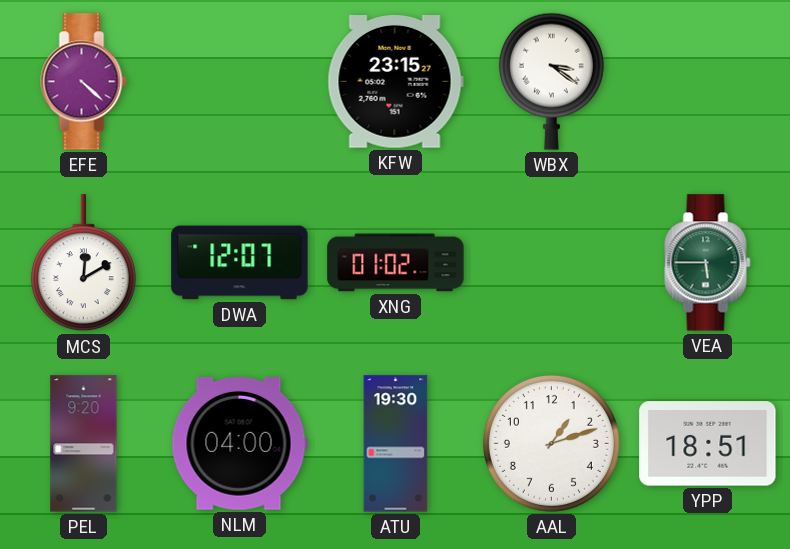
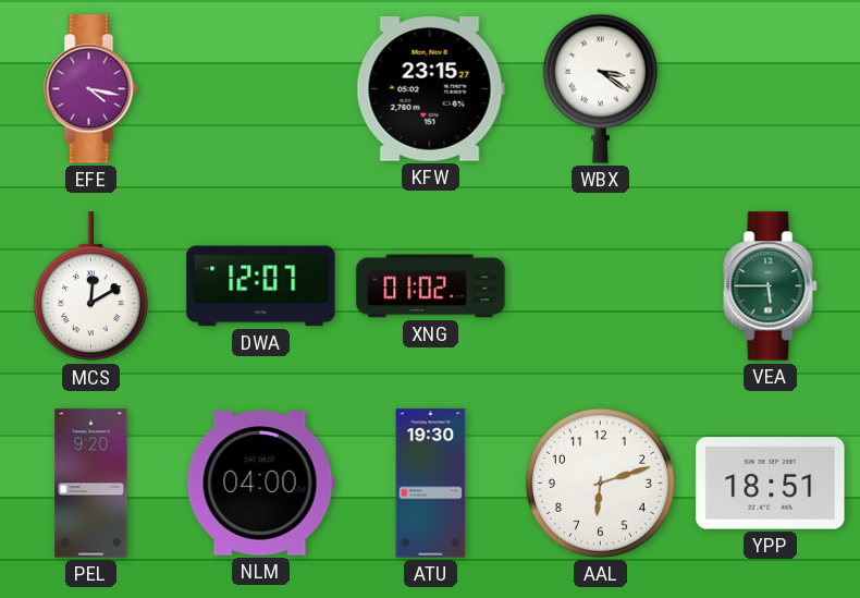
EFE: 4:22 -> 4:17
AAL: 1:12 -> 6:12
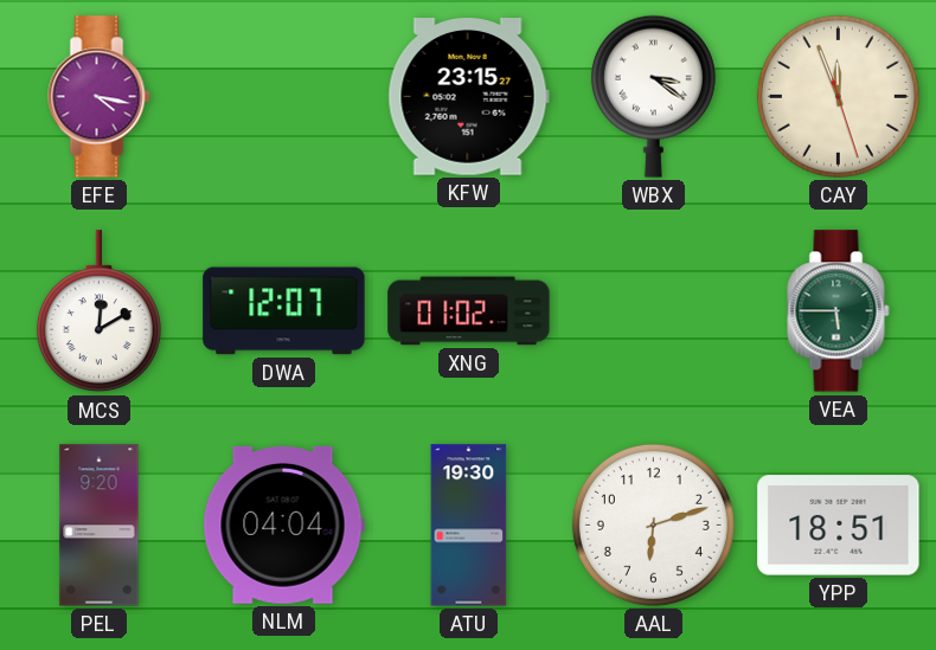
CAY: none -> 11:56
NLM: 04:00 -> 04:04
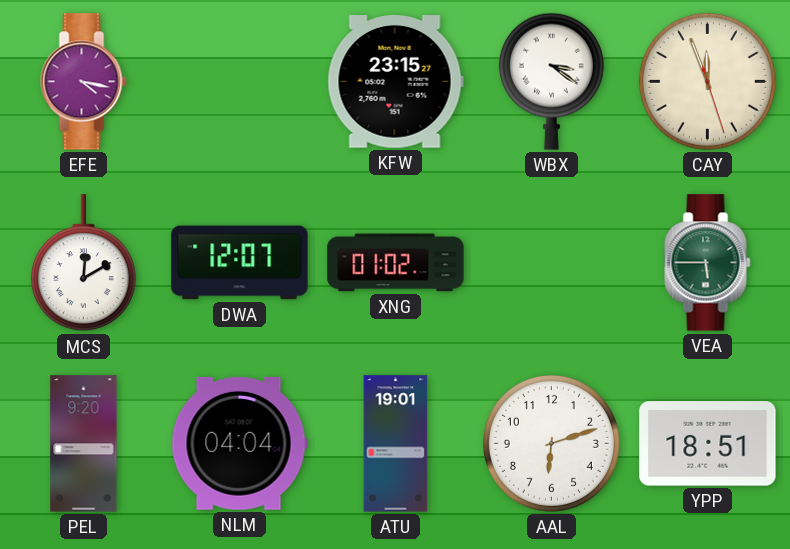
ATU: 19:30 -> 19:01
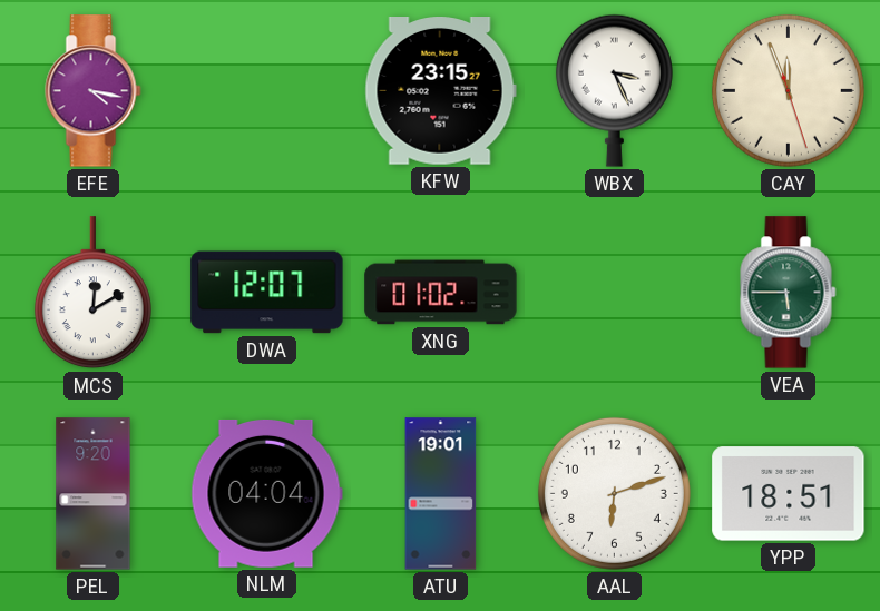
WBX: 3:21 -> 3:26
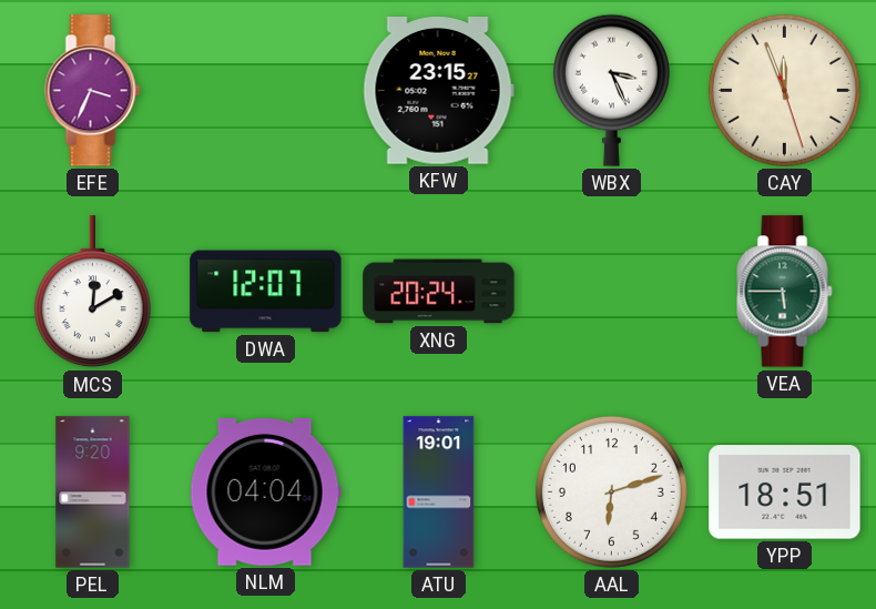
EFE: 4:17 -> 3:34
XNG: 01:02 -> 20:24
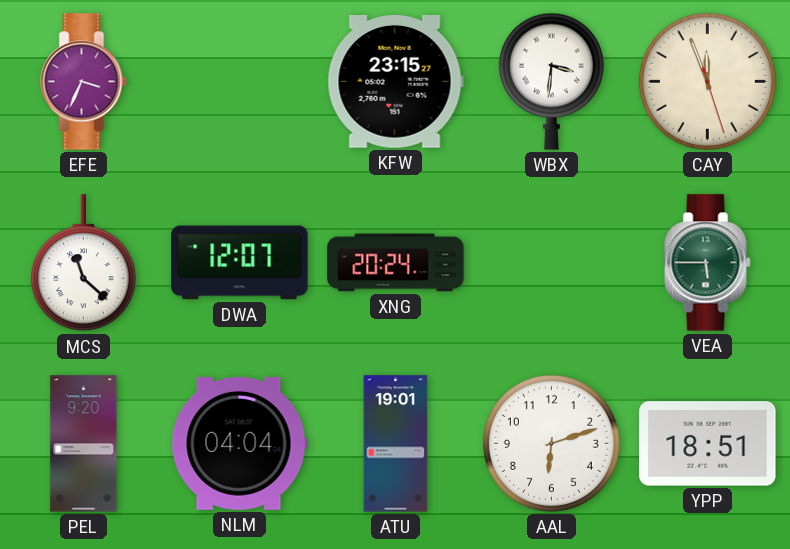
WBX: 3:26 -> 3:31
MCS: 12:10 -> 11:22
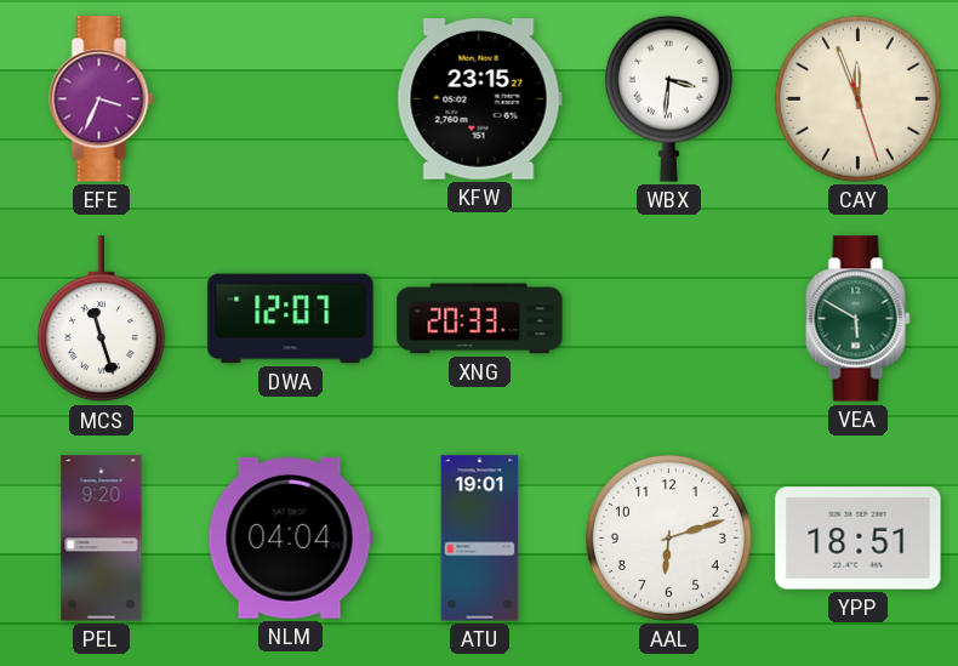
MCS: 11:22 -> 11:27
XNG: 20:24 -> 20:33
VEA: 5:45 -> 5:50
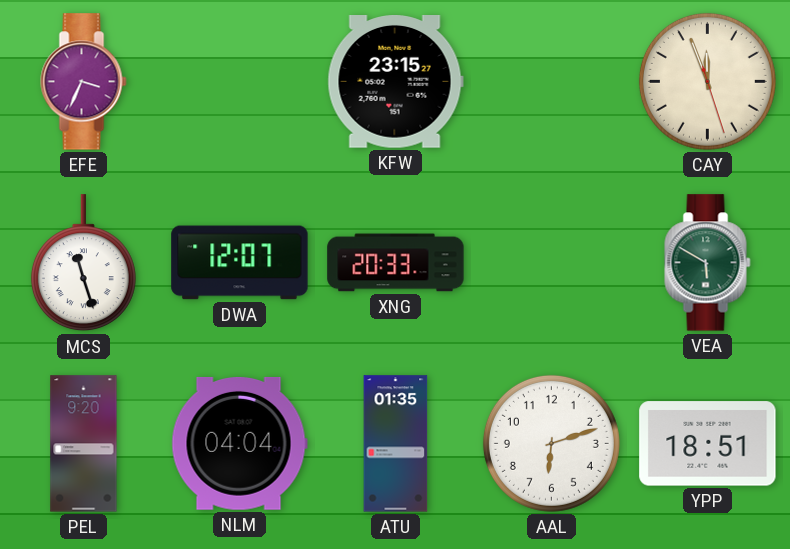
WBX: 3:31 -> none
ATU: 19:01 -> 01:35
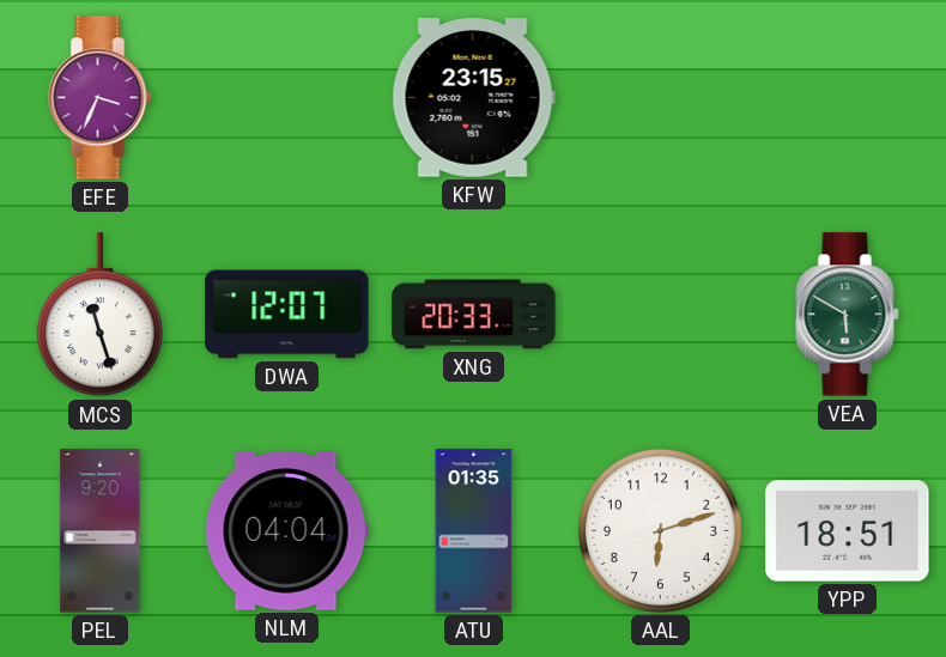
CAY: 11:56 -> none
